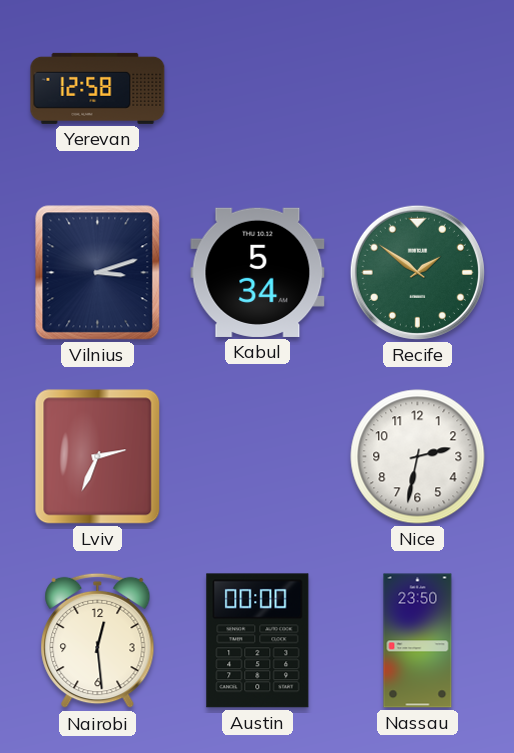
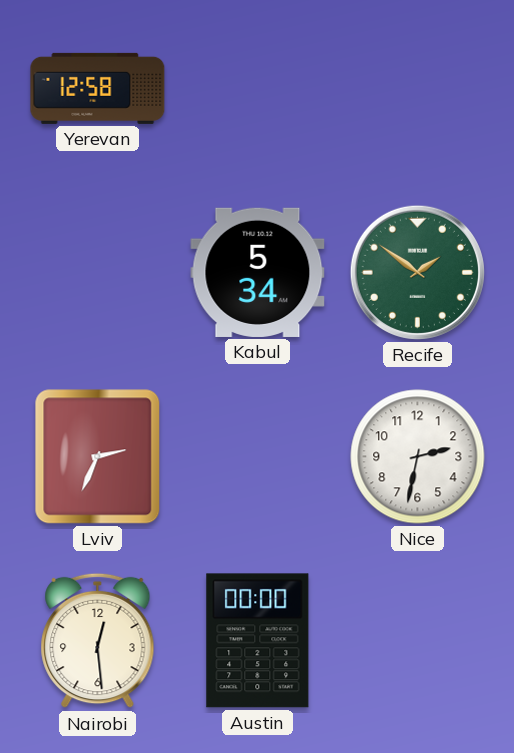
Vilnius: 3:12 -> none
Nassau: 23:50 -> none
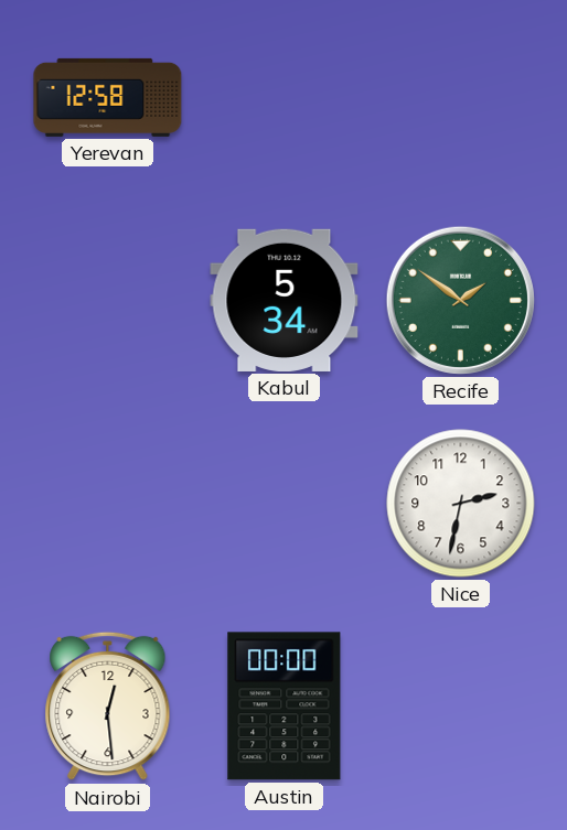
Lviv: 2:34 -> none
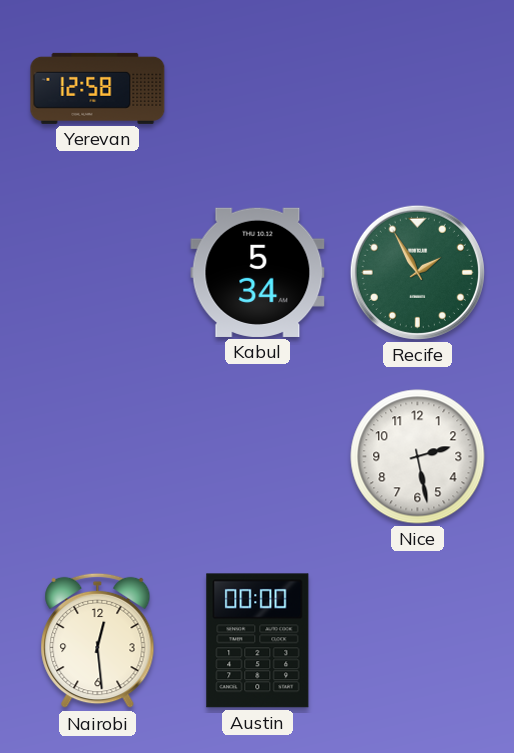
Recife: 1:51 -> 1:55
Nice: 2:32 -> 2:28
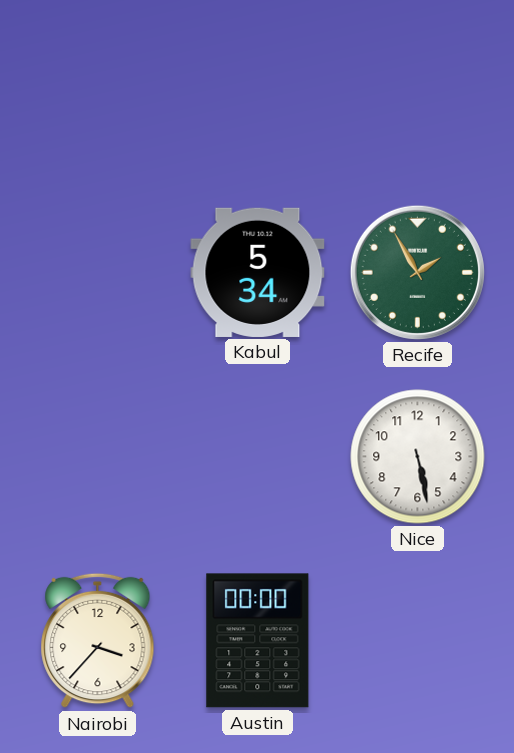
Yerevan: 12:58 -> none
Nice: 2:28 -> 5:28
Nairobi: 12:29 -> 3:37
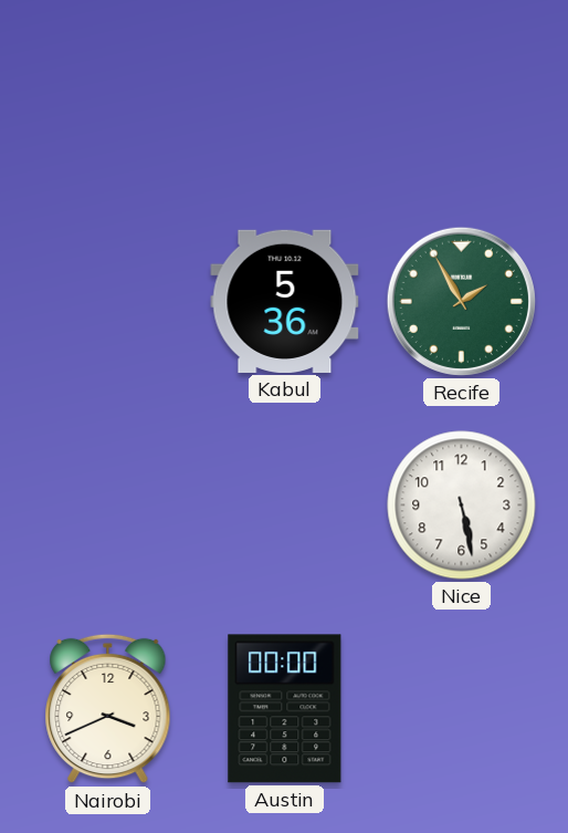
Kabul: 5:34 -> 5:36
Nairobi: 3:37 -> 3:41
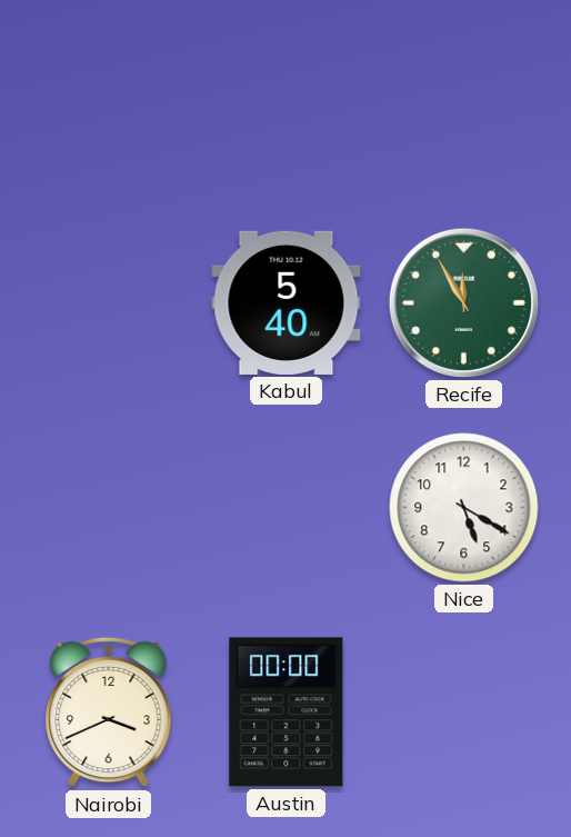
Kabul: 5:36 -> 5:40
Recife: 1:55 -> 11:55
Nice: 5:28 -> 5:20
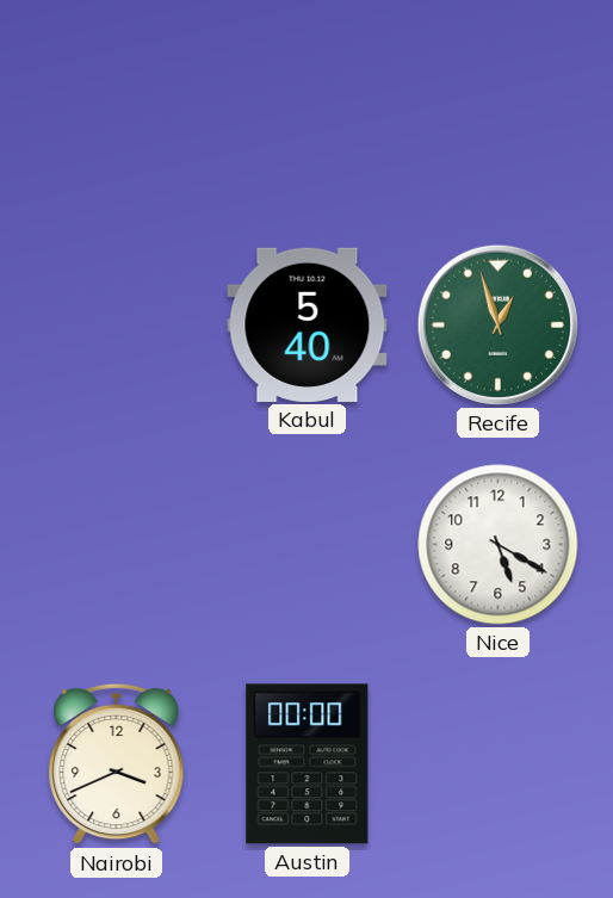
Recife: 11:55 -> 12:57
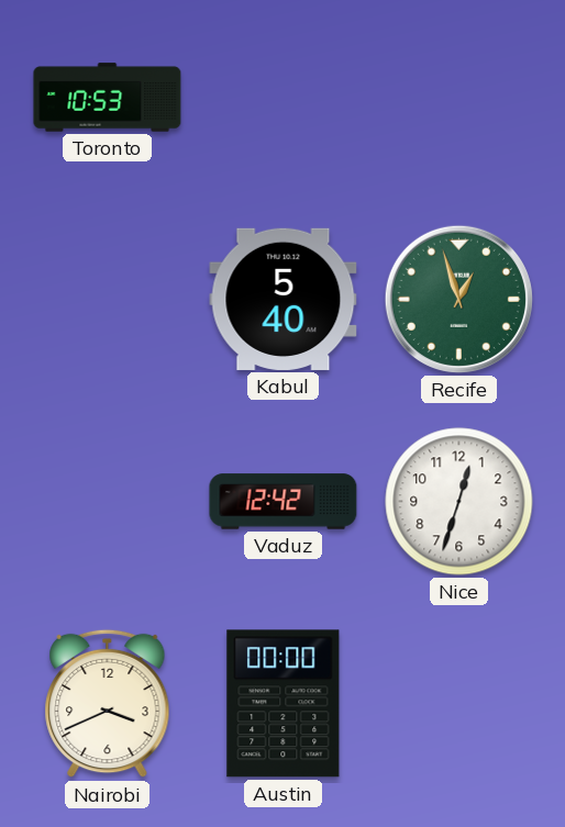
Toronto: none -> 10:53
Vaduz: none -> 12:42
Nice: 5:20 -> 12:33
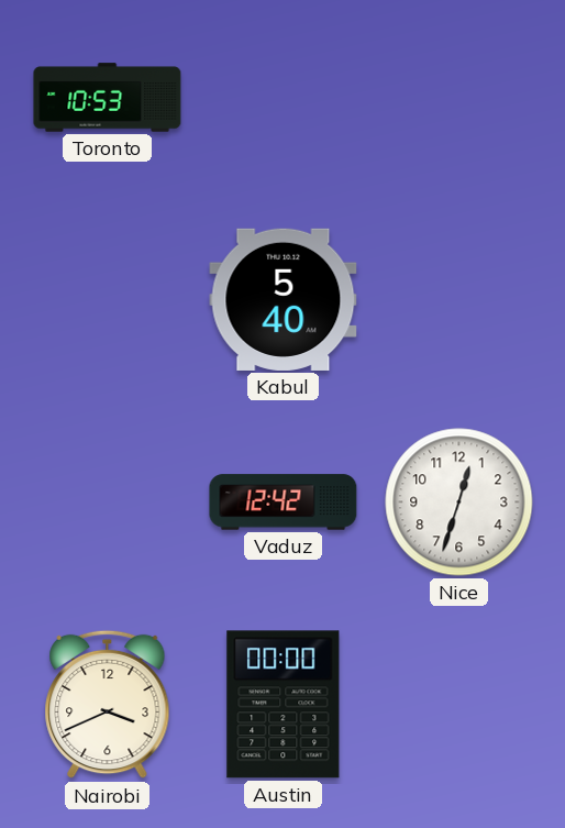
Recife: 12:57 -> none
